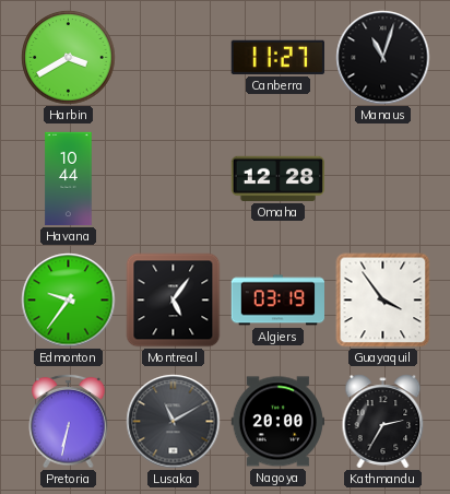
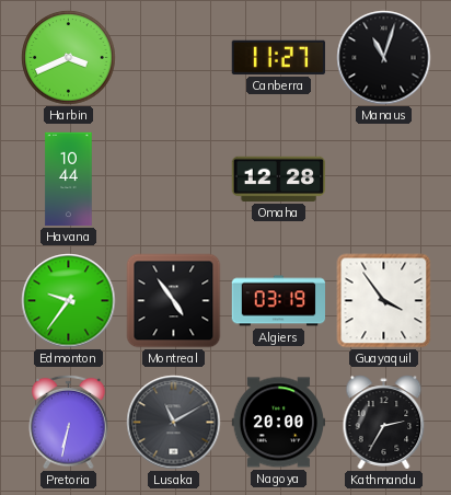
Harbin: 3:40 -> 3:41
Montreal: 5:06 -> 4:54
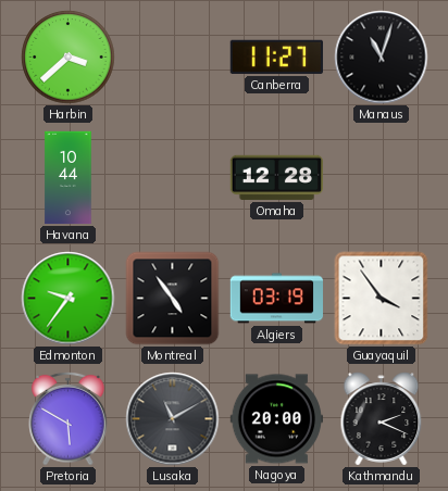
Harbin: 3:41 -> 3:38
Pretoria: 6:32 -> 5:50
Kathmandu: 2:35 -> 2:19
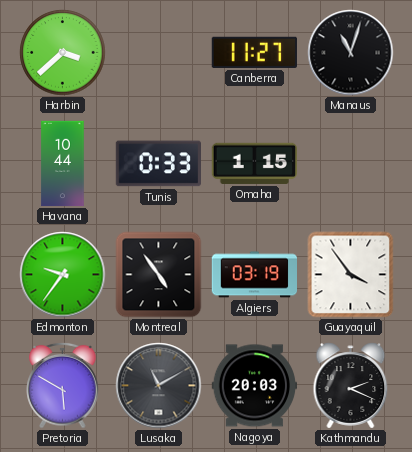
Tunis: none -> 0:33
Omaha: 12:28 -> 1:15
Nagoya: 20:00 -> 20:03
